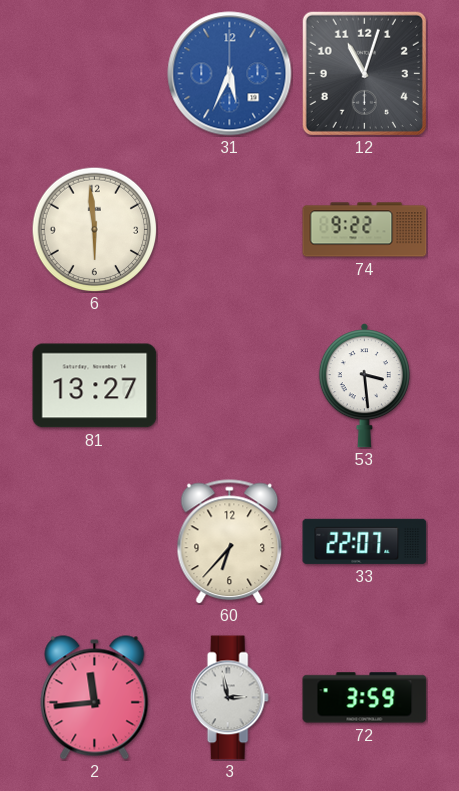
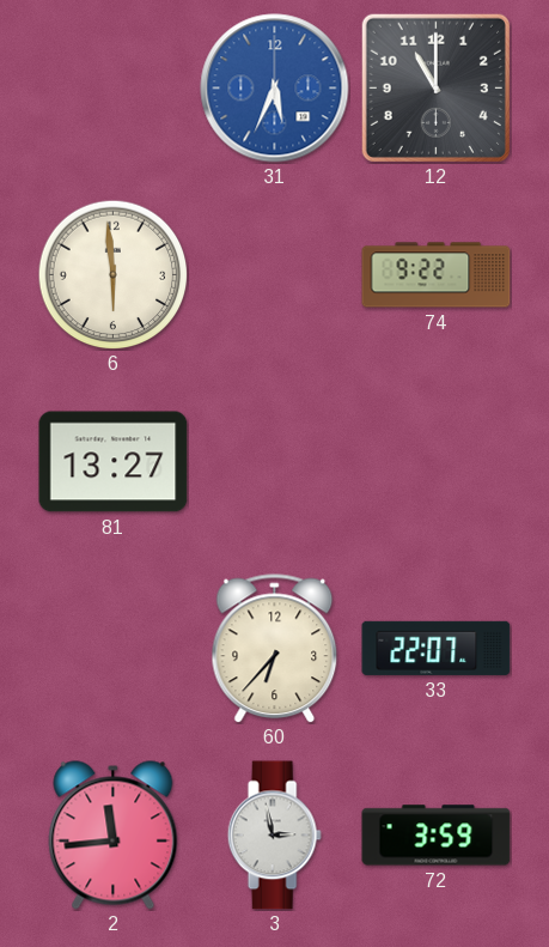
12: 11:03 -> 11:00
53: 3:29 -> none
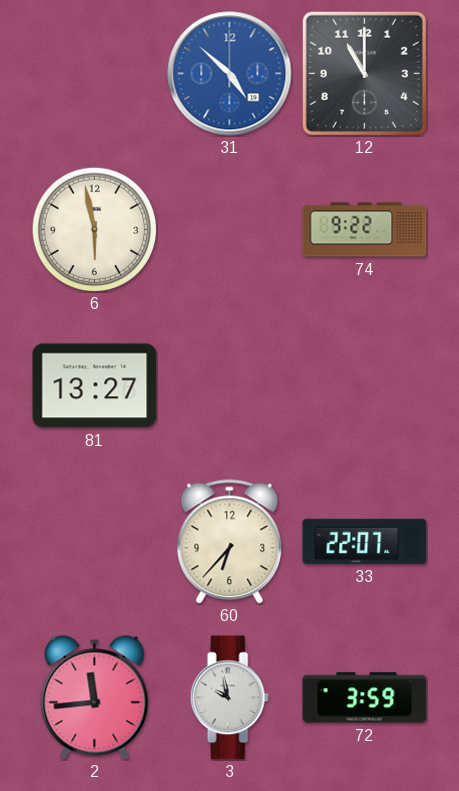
31: 5:34 -> 4:52
6: 5:59 -> 5:58
3: 2:58 -> 9:58
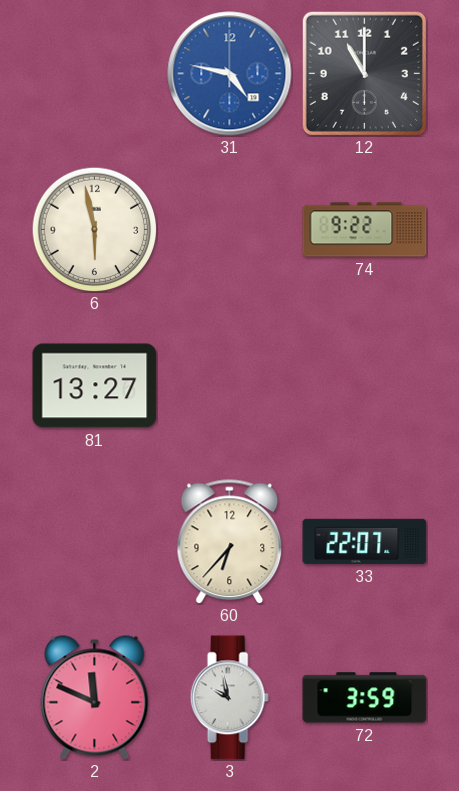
31: 4:52 -> 4:47
2: 11:44 -> 11:49
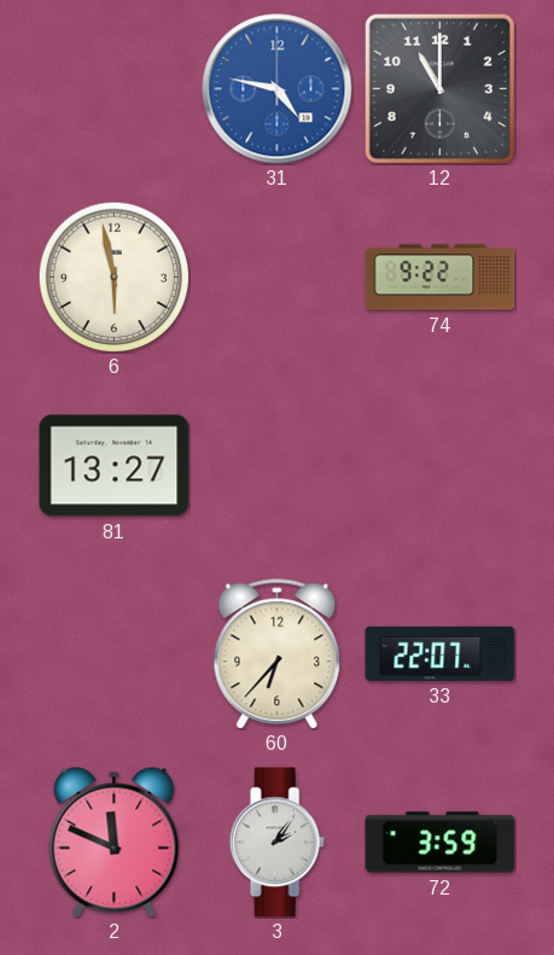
3: 9:58 -> 2:06
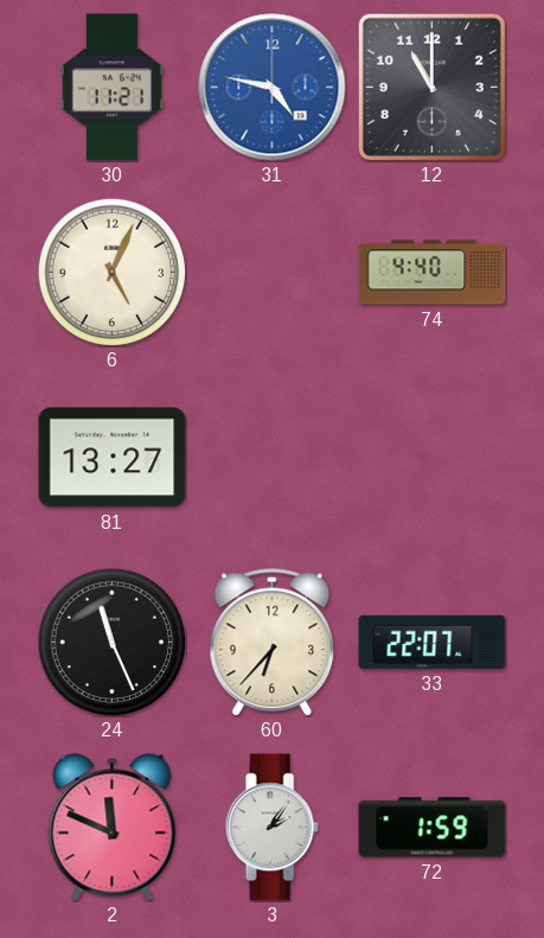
30: none -> 11:21
6: 5:58 -> 5:04
74: 9:22 -> 4:40
24: none -> 11:26
72: 3:59 -> 1:59
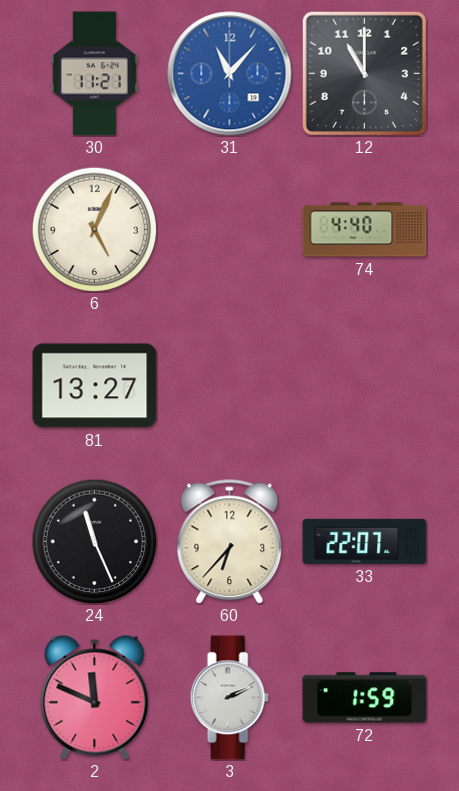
31: 4:47 -> 11:07
3: 2:06 -> 2:11
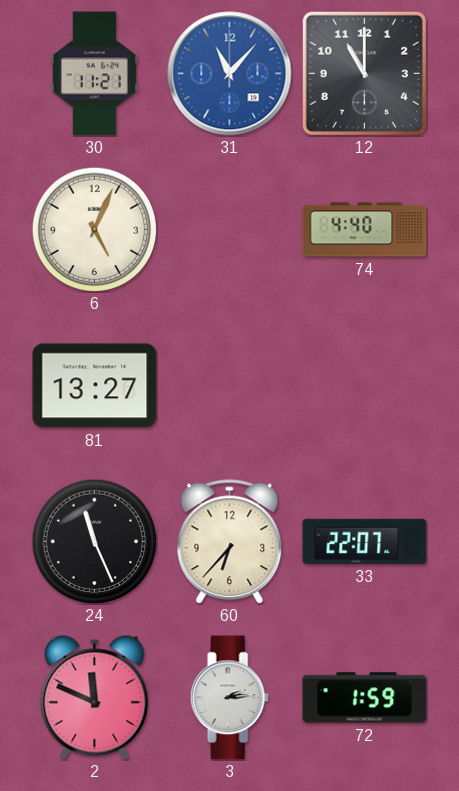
3: 2:11 -> 2:14
